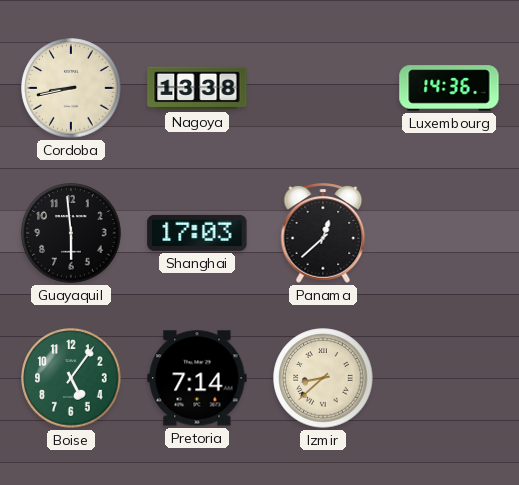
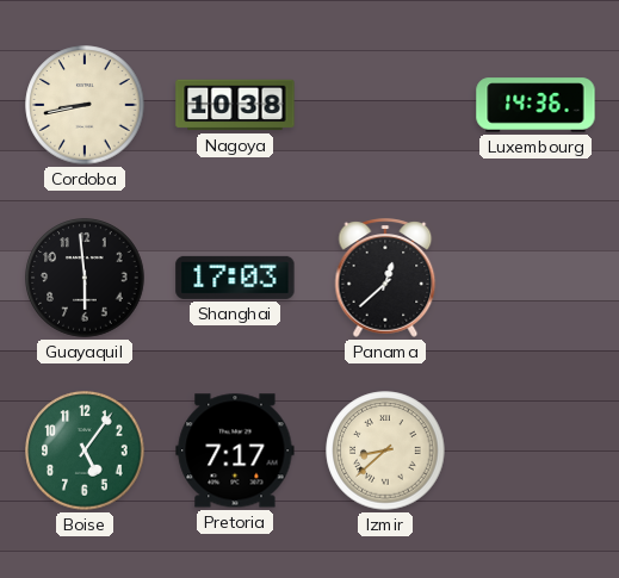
Nagoya: 13:38 -> 10:38
Pretoria: 7:14 -> 7:17
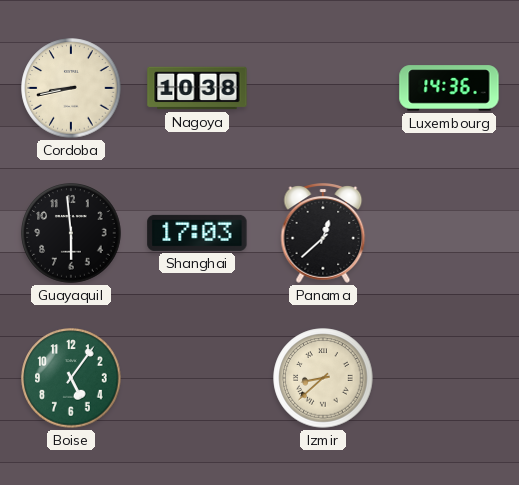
Pretoria: 7:17 -> none
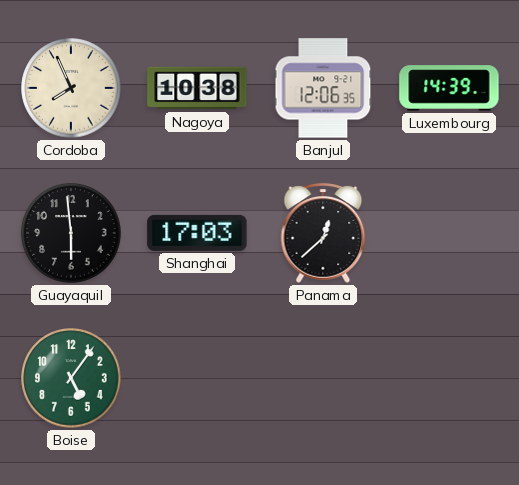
Cordoba: 8:43 -> 7:56
Banjul: none -> 12:06
Luxembourg: 14:36 -> 14:39
Izmir: 8:38 -> none
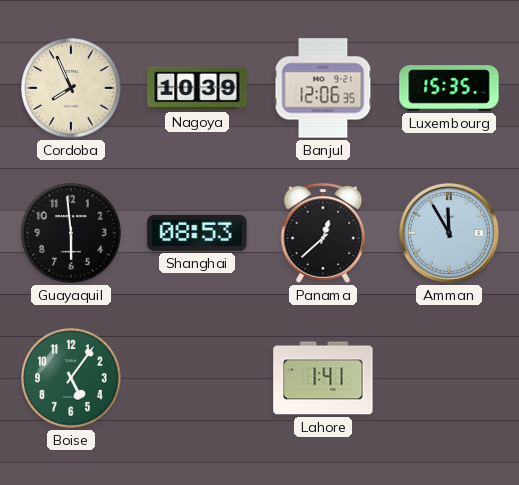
Nagoya: 10:38 -> 10:39
Luxembourg: 14:39 -> 15:35
Shanghai: 17:03 -> 08:53
Amman: none -> 11:55
Lahore: none -> 1:41
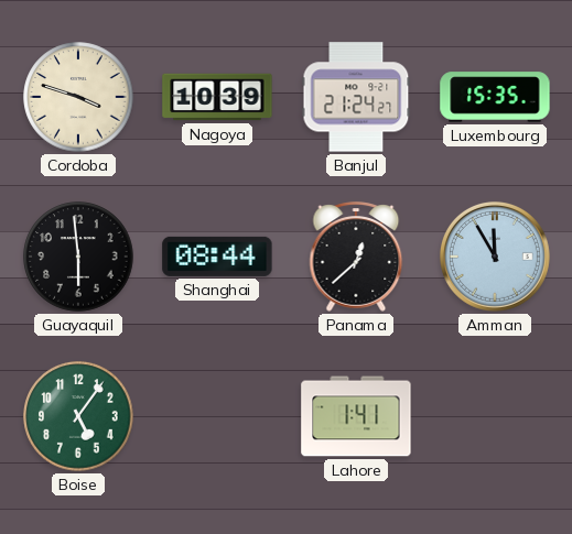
Cordoba: 7:56 -> 3:48
Banjul: 12:06 -> 21:24
Shanghai: 08:53 -> 08:44
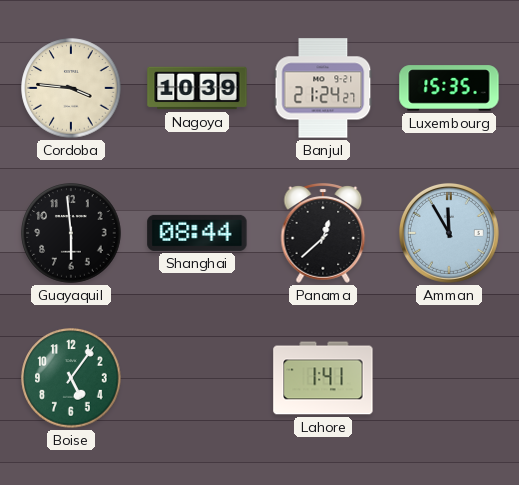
Cordoba: 3:48 -> 3:46
